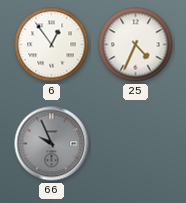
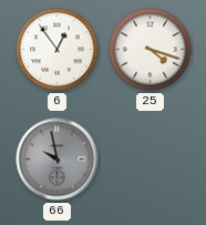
25: 4:34 -> 4:18
66: 9:56 -> 9:58
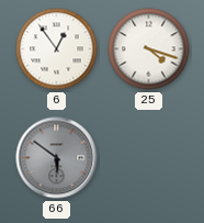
66: 9:58 -> 5:51
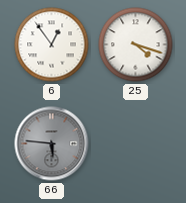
66: 5:51 -> 5:46
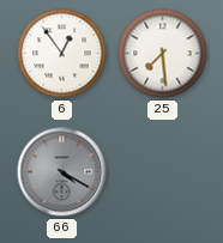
25: 4:18 -> 7:29
66: 5:46 -> 4:20
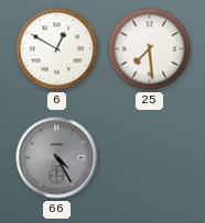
6: 12:54 -> 12:50
66: 4:20 -> 4:25
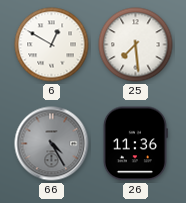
26: none -> 11:36
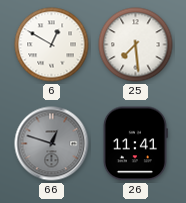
66: 4:25 -> 12:48
26: 11:36 -> 11:41
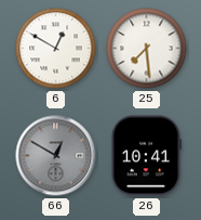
66: 12:48 -> 12:50
26: 11:41 -> 10:41
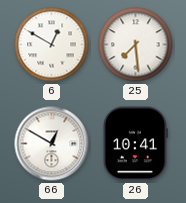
66 dial: grey -> white
